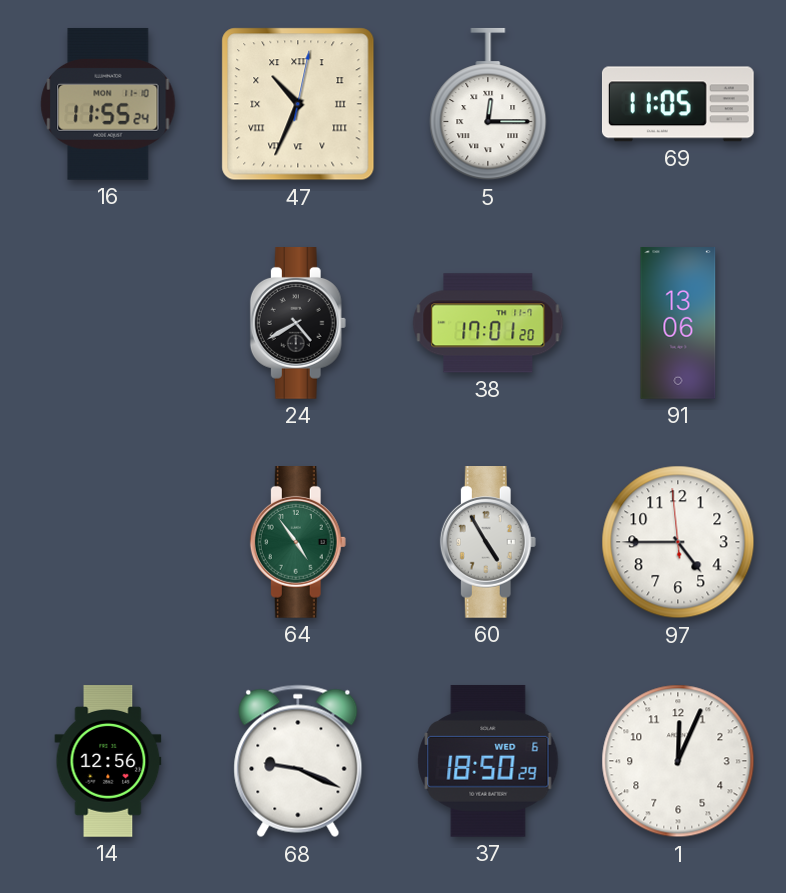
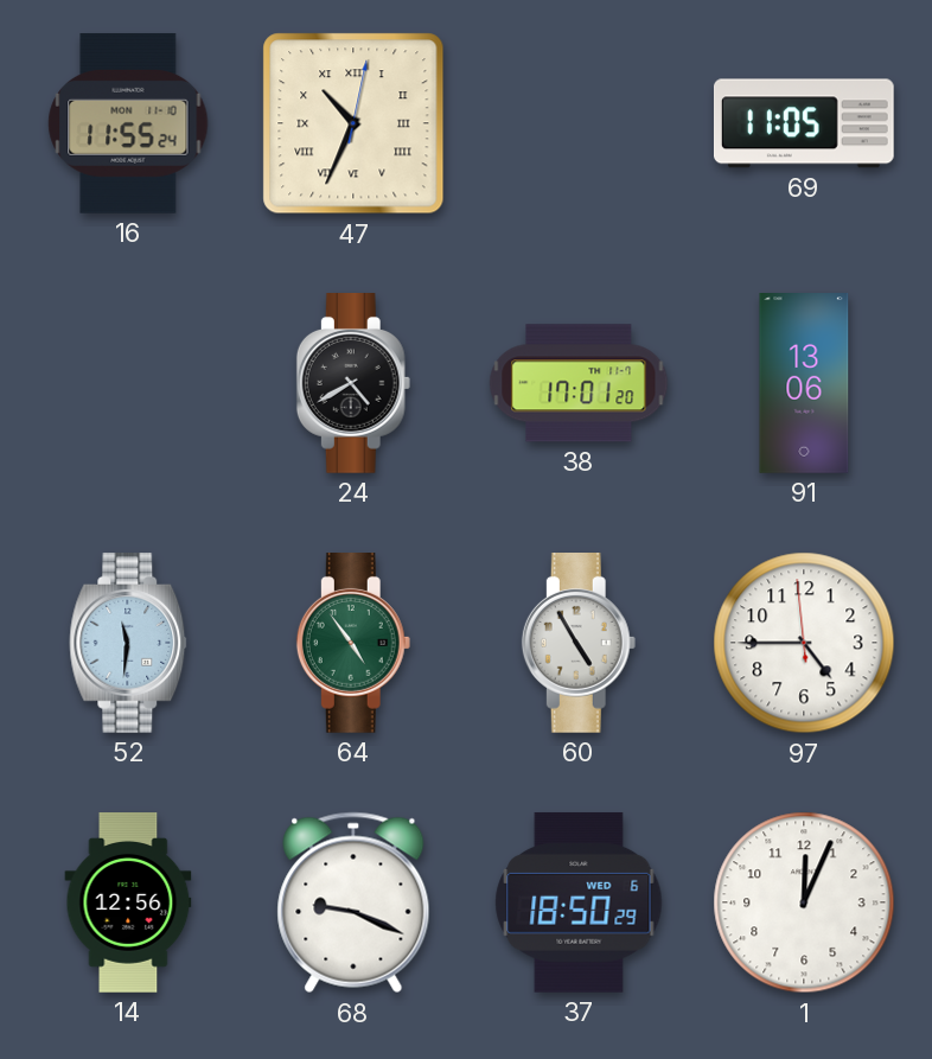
5: 12:15 -> none
52: none -> 11:31
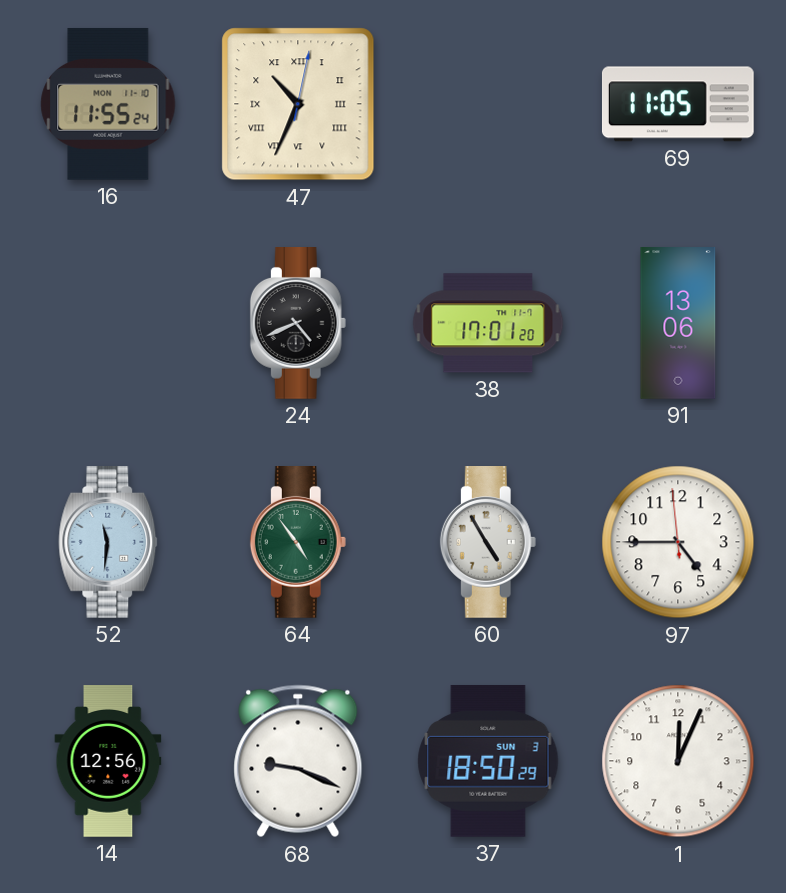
24: 4:40 -> 4:41
37 date: WED 6 -> SUN 3
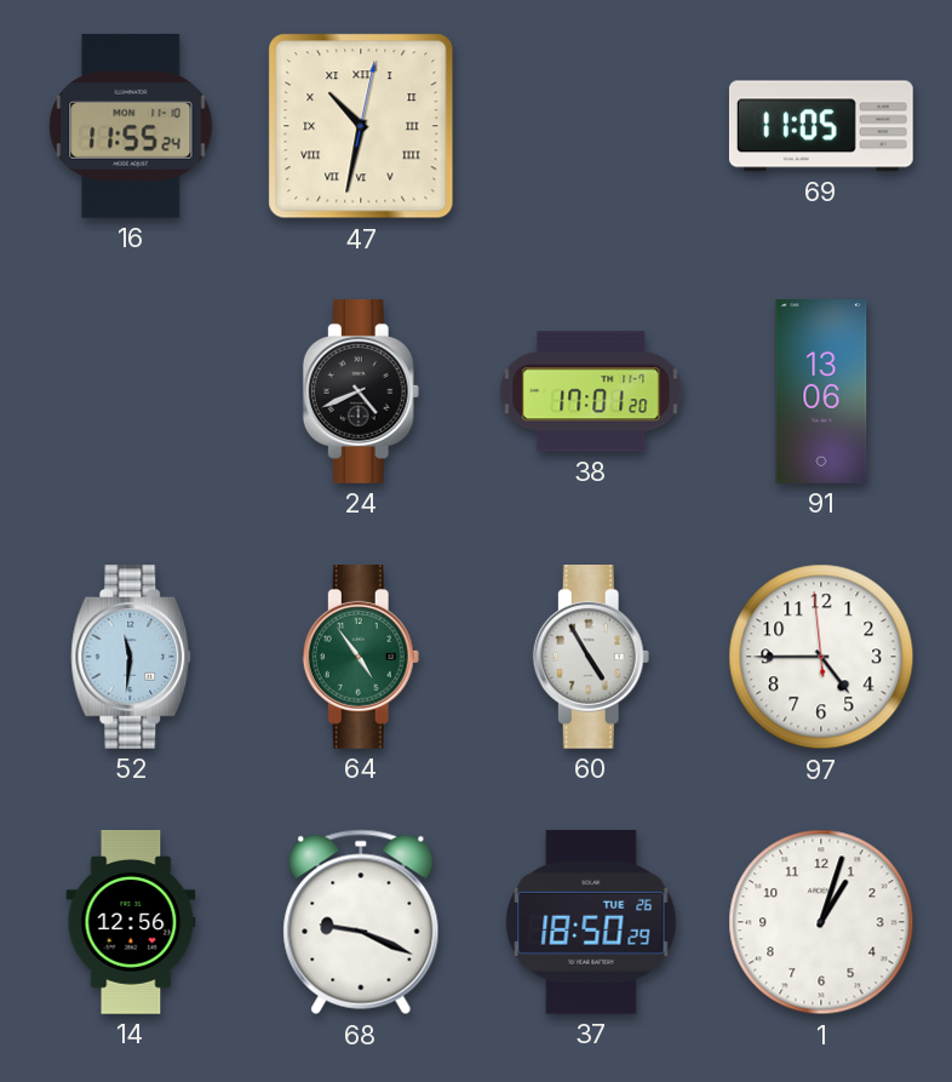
47: 10:34 -> 10:32
37 date: SUN 3 -> TUE 26
1: 12:04 -> 1:03
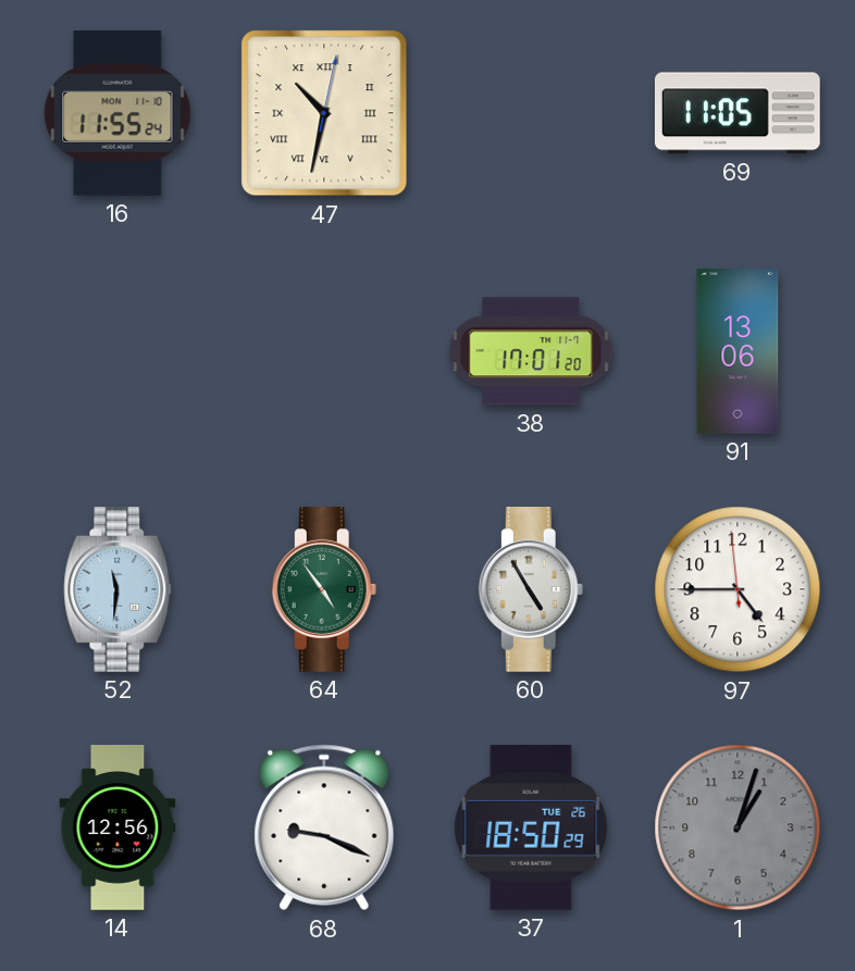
24: 4:41 -> none
1 dial: white -> grey
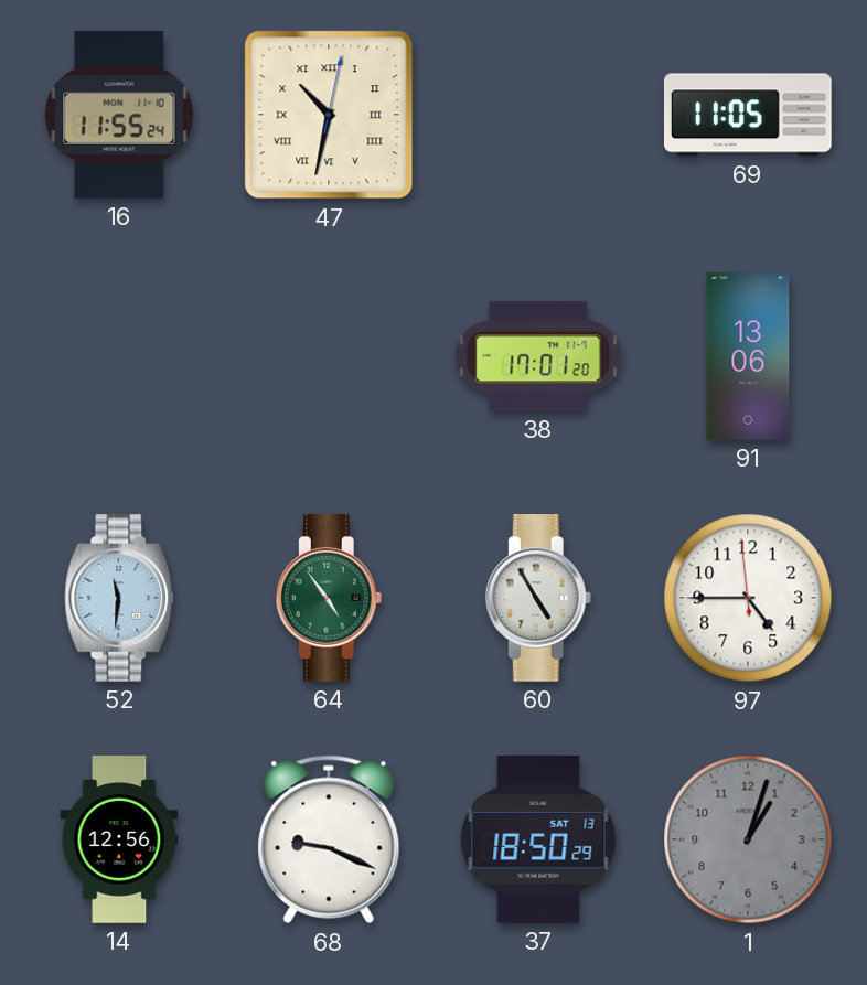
37 date: TUE 26 -> SAT 13
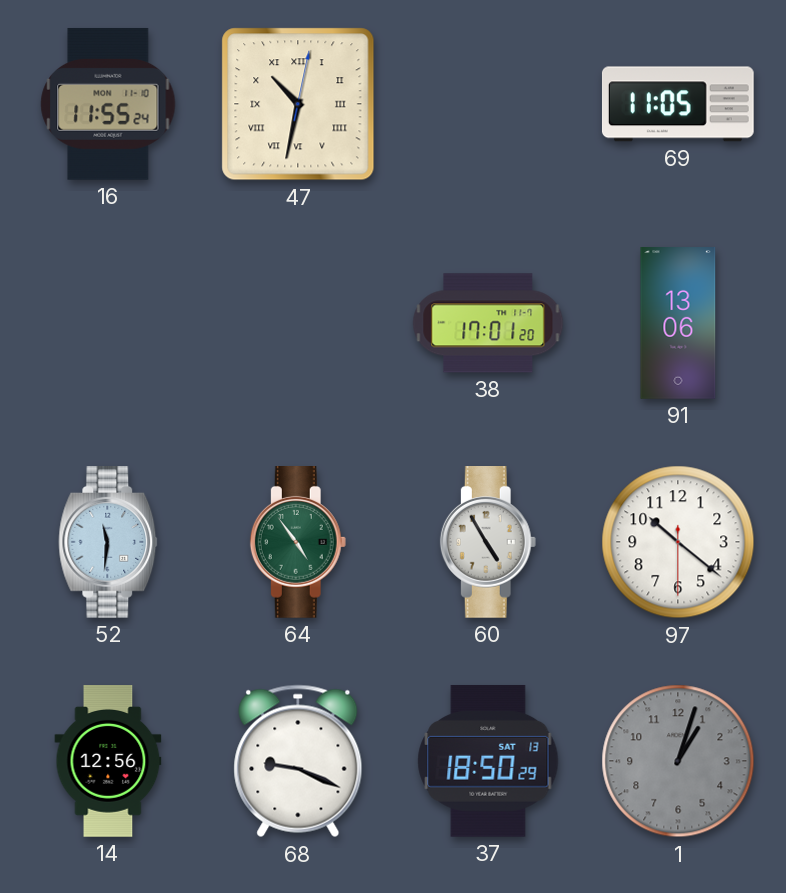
97: 4:44 -> 10:21
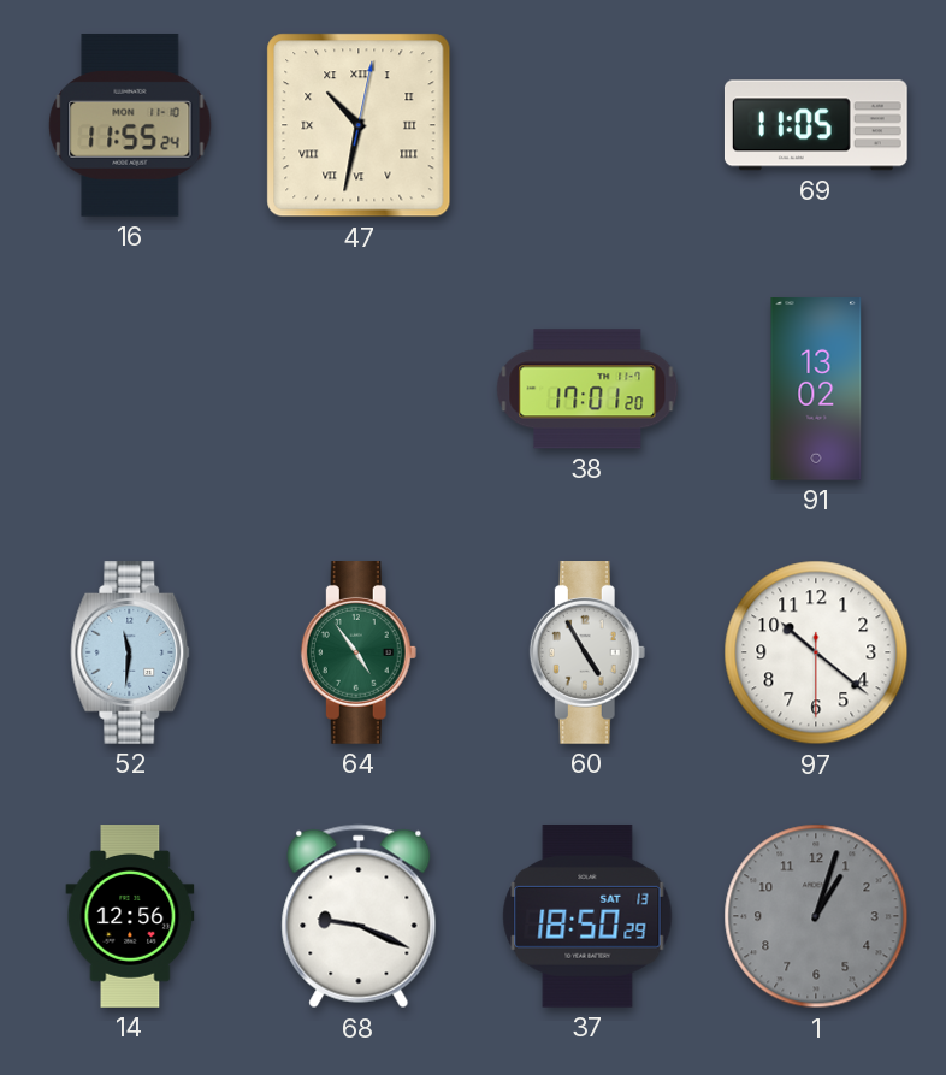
91: 13:06 -> 13:02
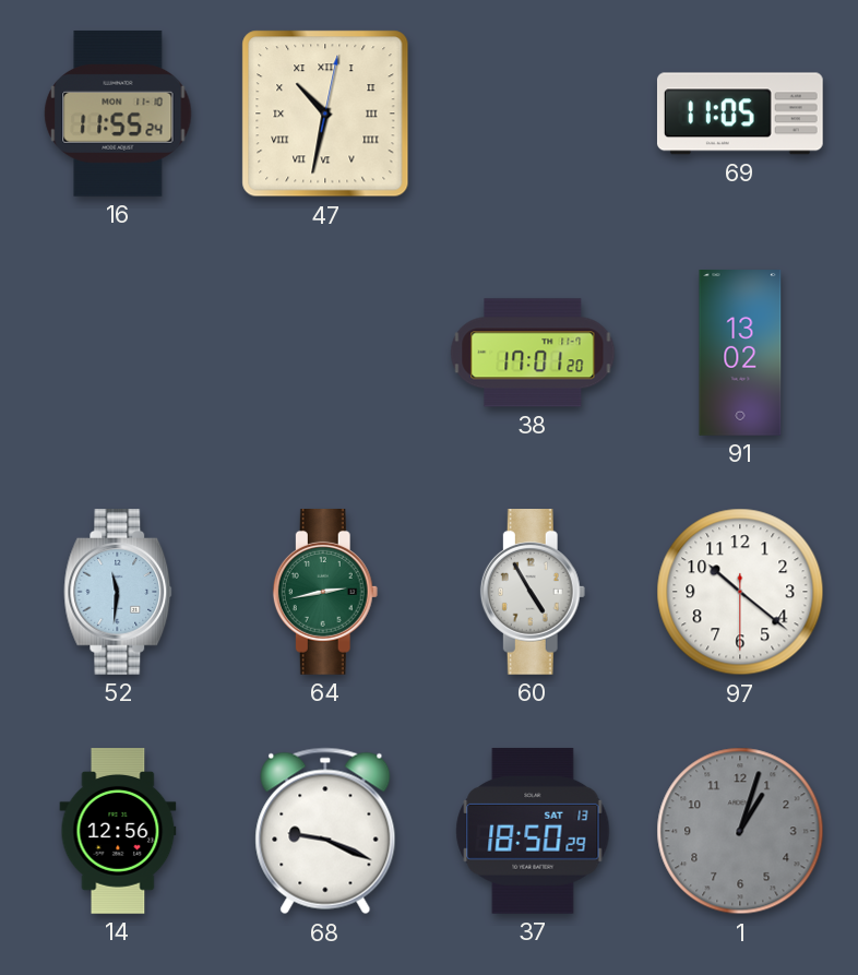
64: 4:54 -> 2:43
